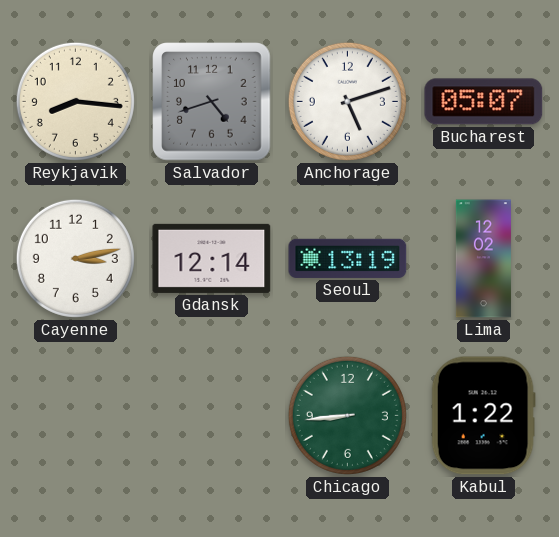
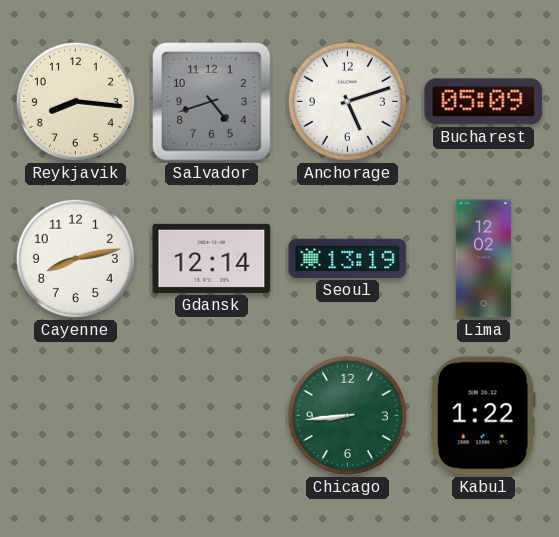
Bucharest: 05:07 -> 05:09
Cayenne: 3:13 -> 8:13
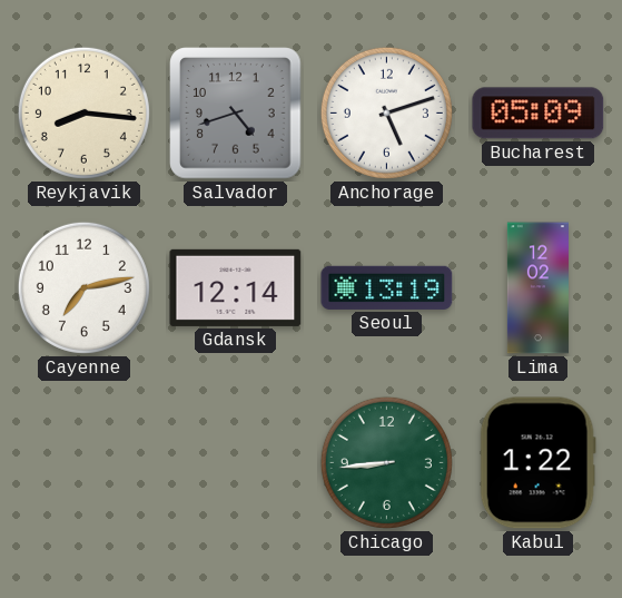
Cayenne: 8:13 -> 7:13
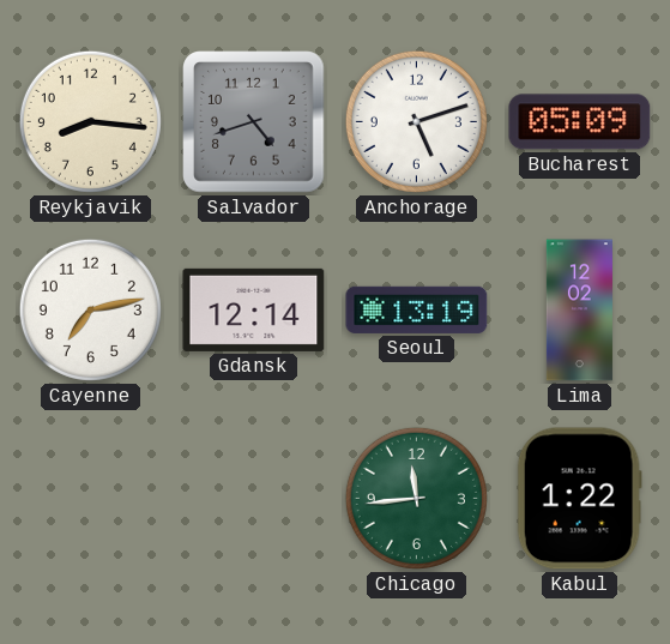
Chicago: 8:44 -> 11:44
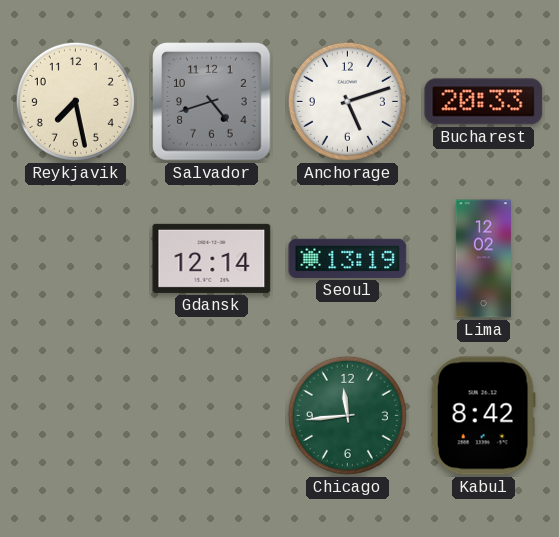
Reykjavik: 8:16 -> 7:28
Bucharest: 05:09 -> 20:33
Cayenne: 7:13 -> none
Kabul: 1:22 -> 8:42
